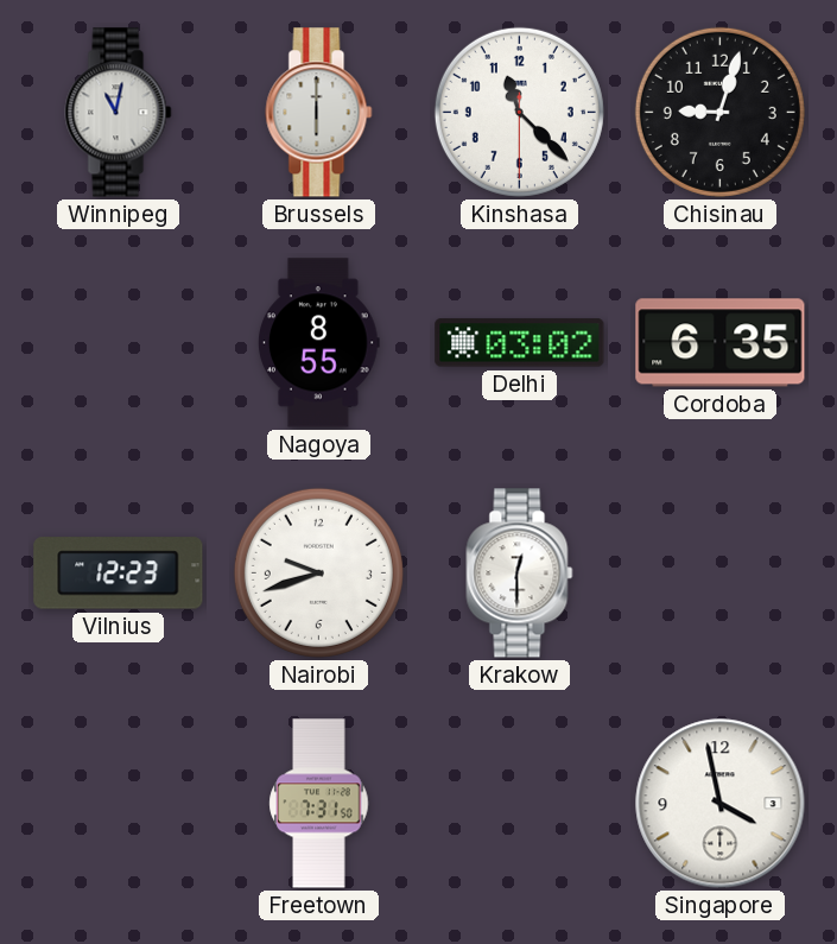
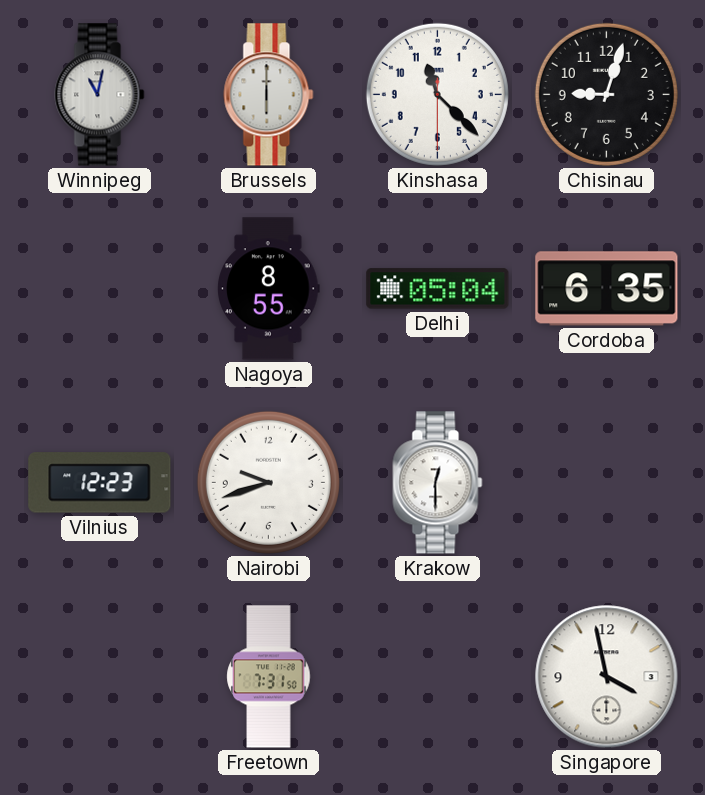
Delhi: 03:02 -> 05:04
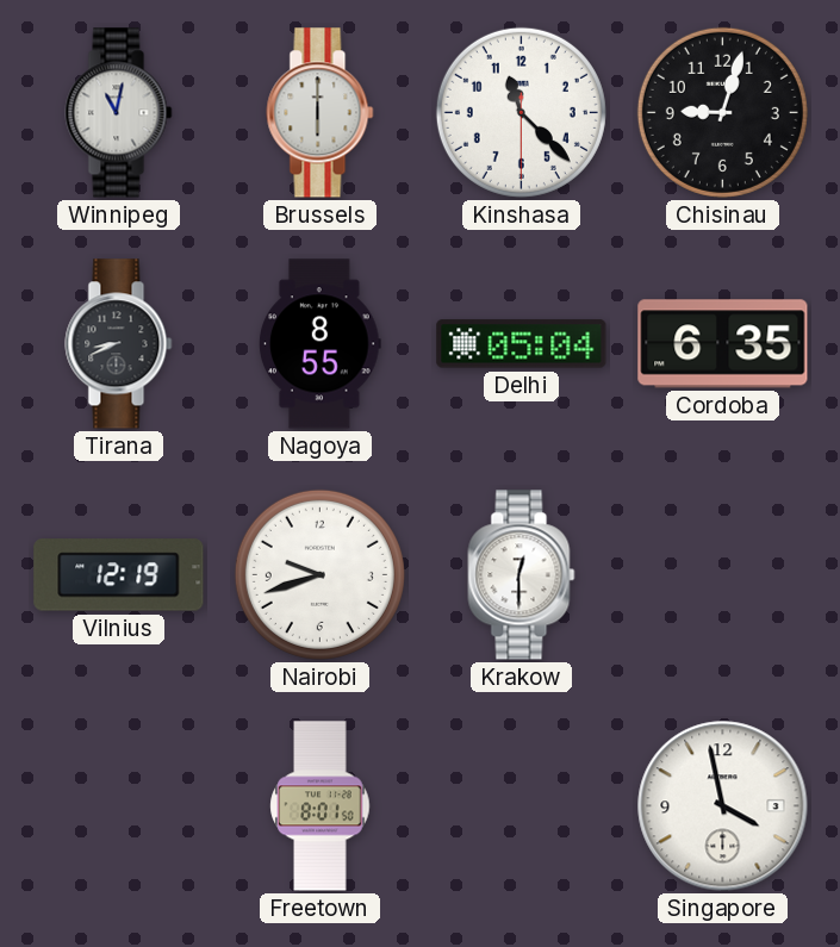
Tirana: none -> 8:41
Vilnius: 12:23 -> 12:19
Freetown: 7:31 -> 8:01
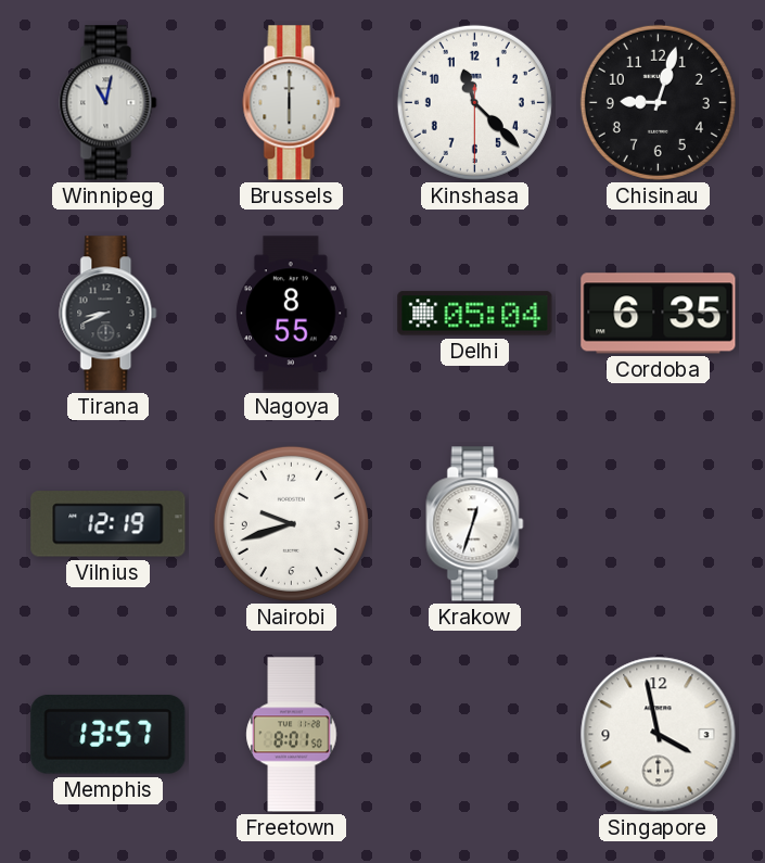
Krakow: 12:30 -> 12:33
Memphis: none -> 13:57
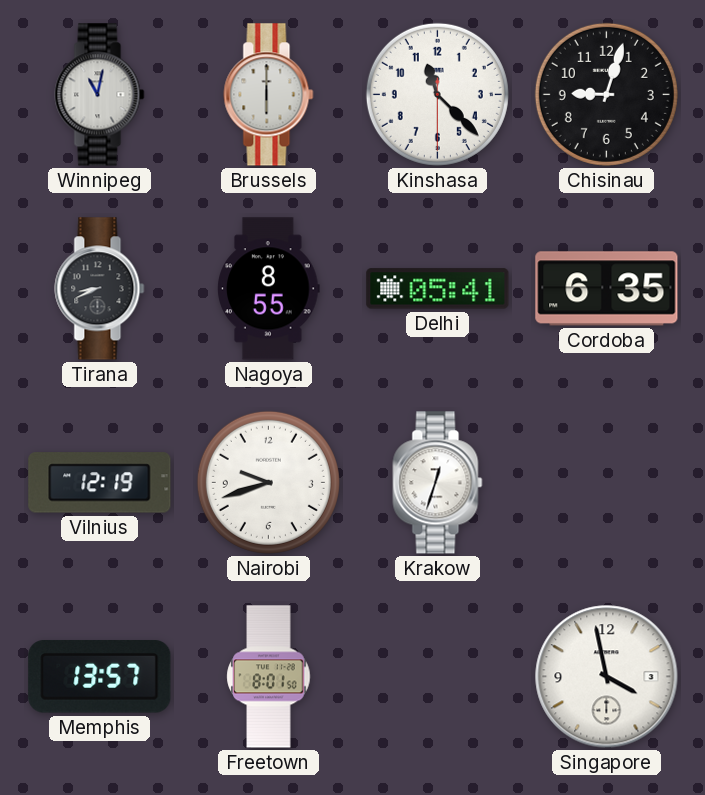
Delhi: 05:04 -> 05:41
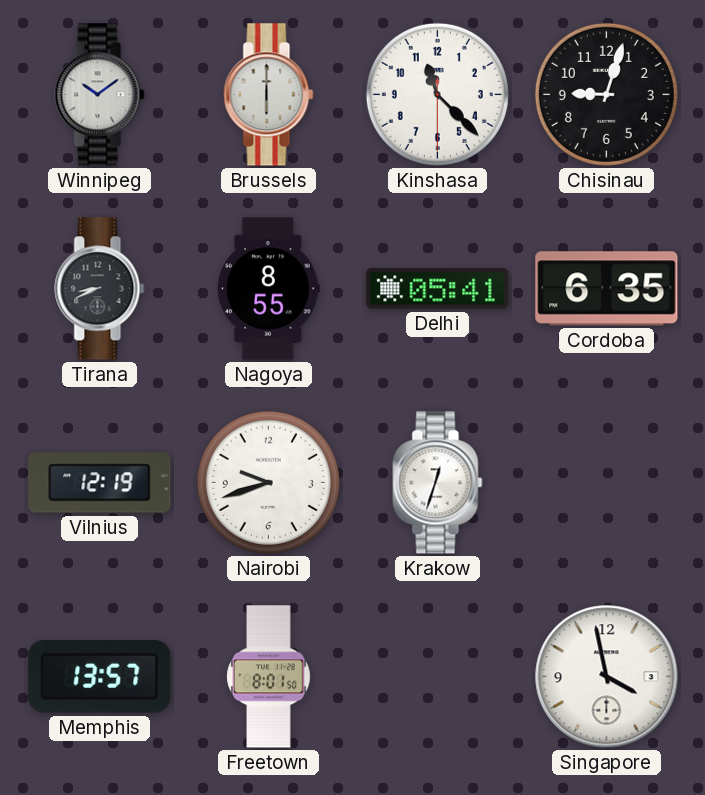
Winnipeg: 11:02 -> 10:09
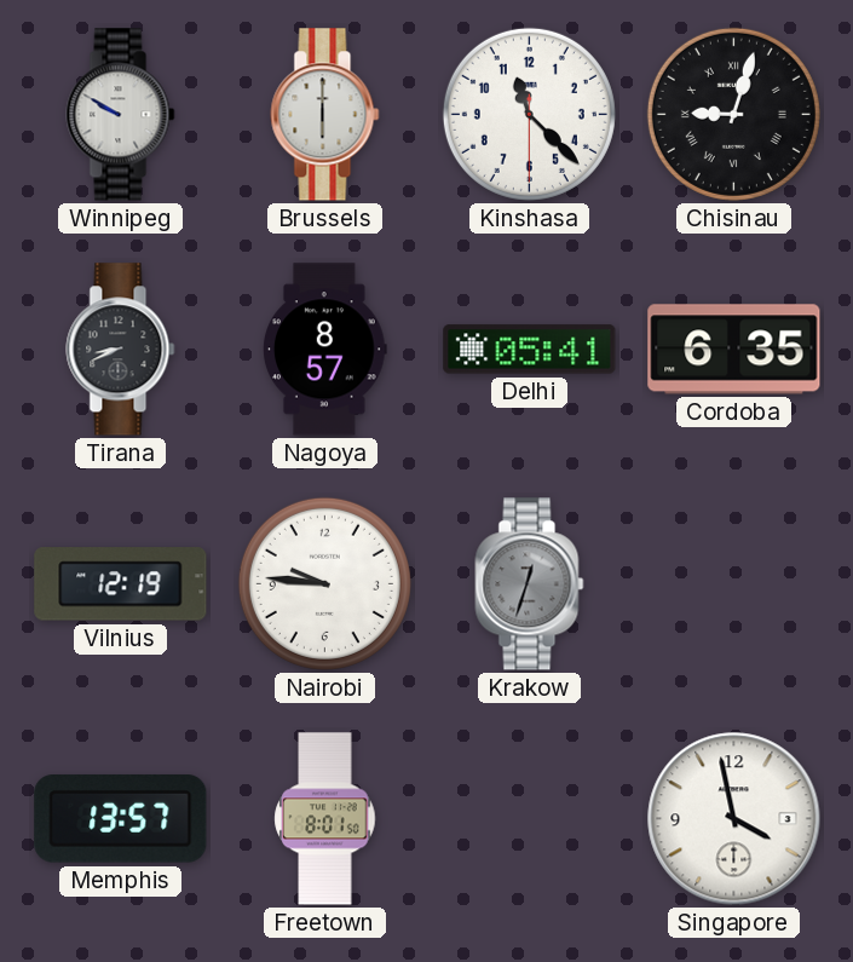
Winnipeg: 10:09 -> 9:50
Chisinau numerals: Arabic -> Roman
Nagoya: 8:55 -> 8:57
Nairobi: 9:42 -> 9:46
Krakow dial: white -> grey
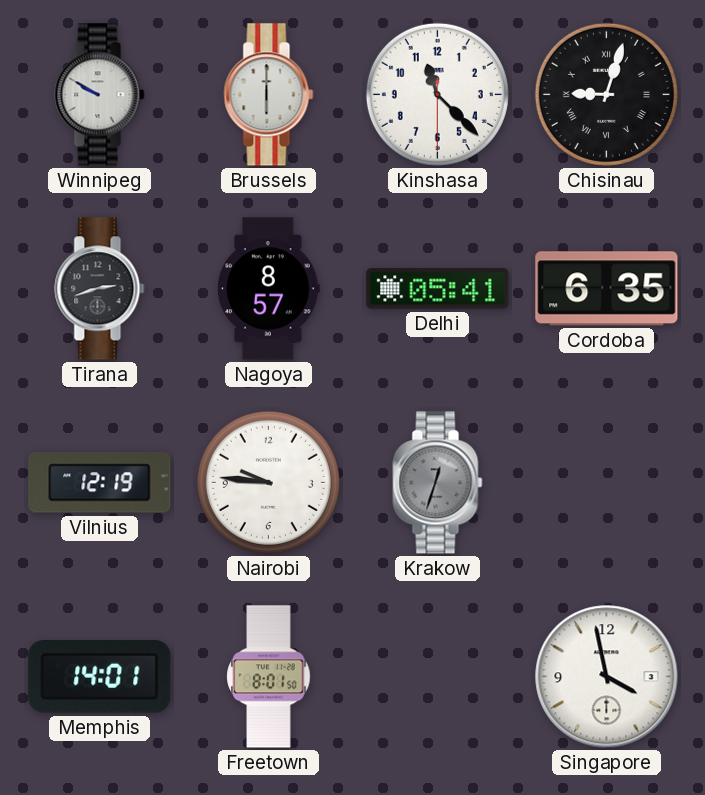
Tirana: 8:41 -> 2:42
Memphis: 13:57 -> 14:01
